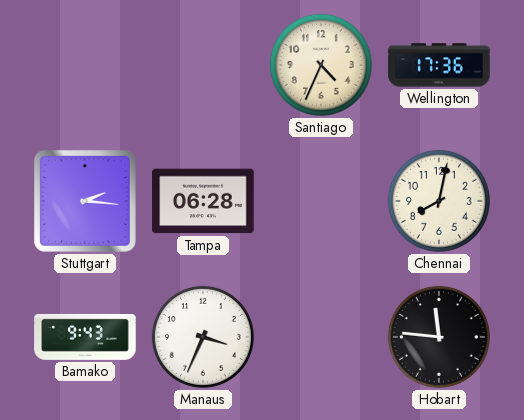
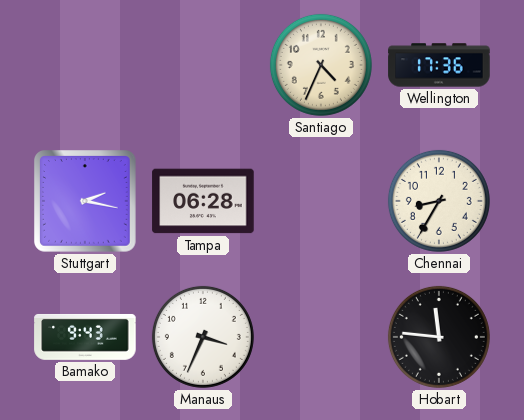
Stuttgart: 2:16 -> 2:17
Chennai: 8:02 -> 8:35
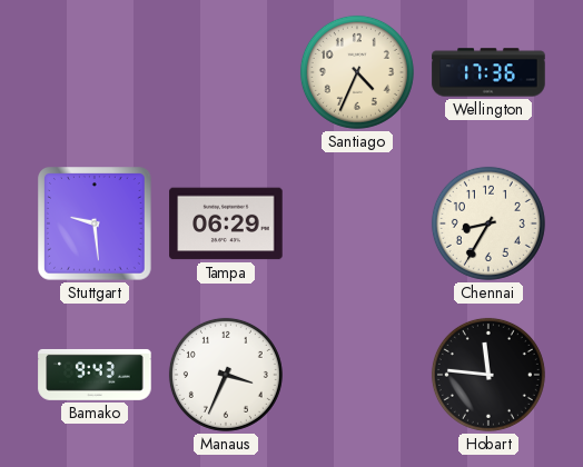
Stuttgart: 2:17 -> 9:29
Tampa: 06:28 -> 06:29
